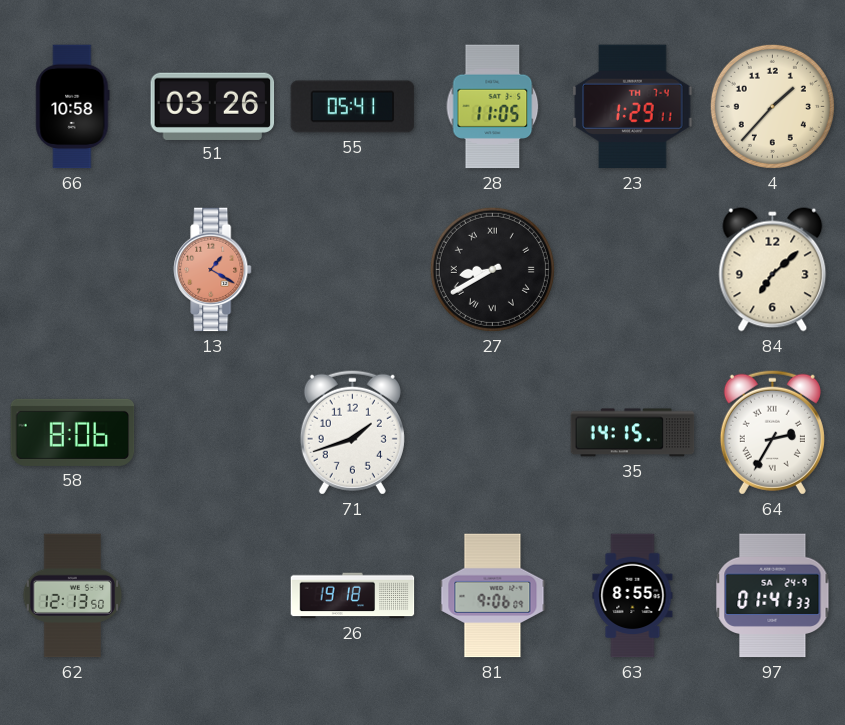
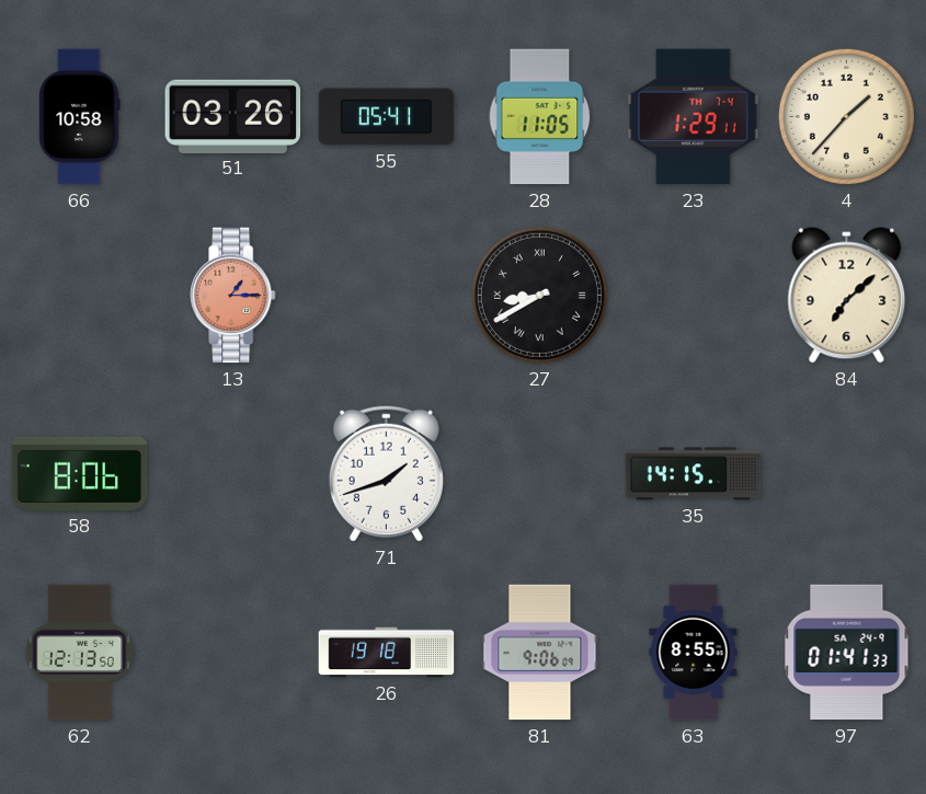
13: 1:20 -> 1:15
64: 2:35 -> none
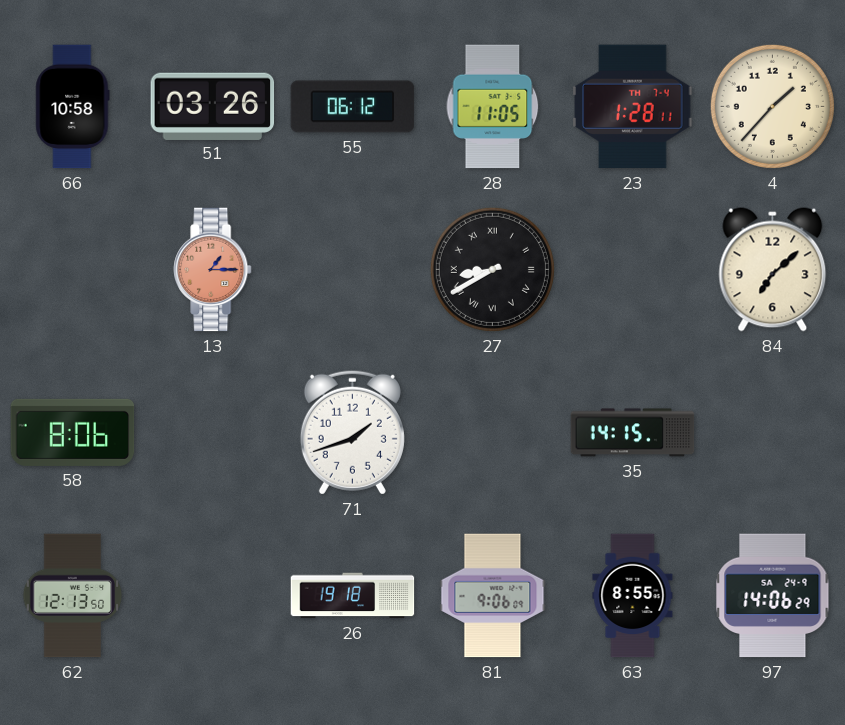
55: 05:41 -> 06:12
23: 1:29 -> 1:28
97: 01:41 -> 14:06
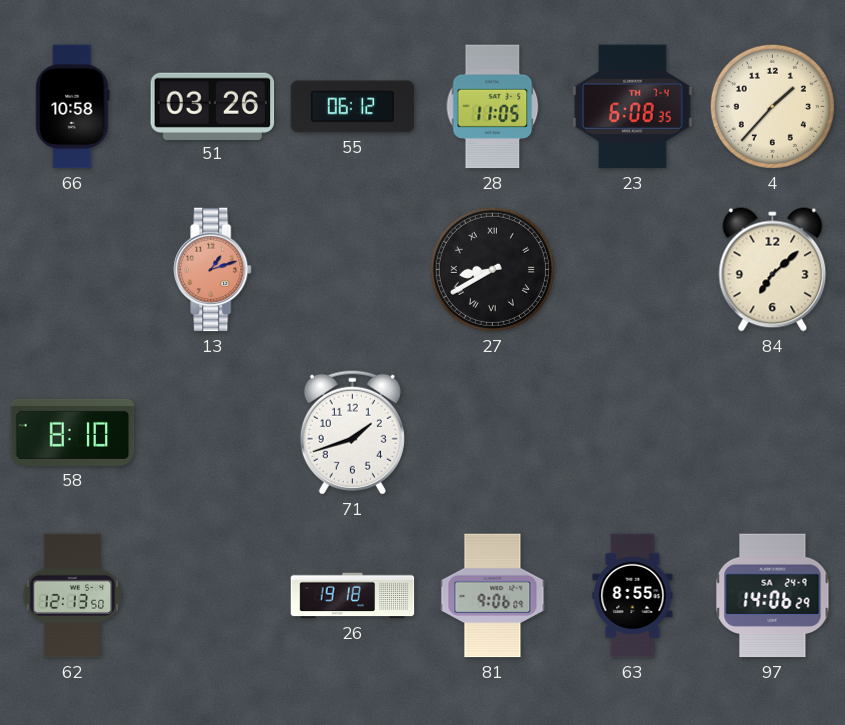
23: 1:28 -> 6:08
13: 1:15 -> 1:12
58: 8:06 -> 8:10
35: 14:15 -> none
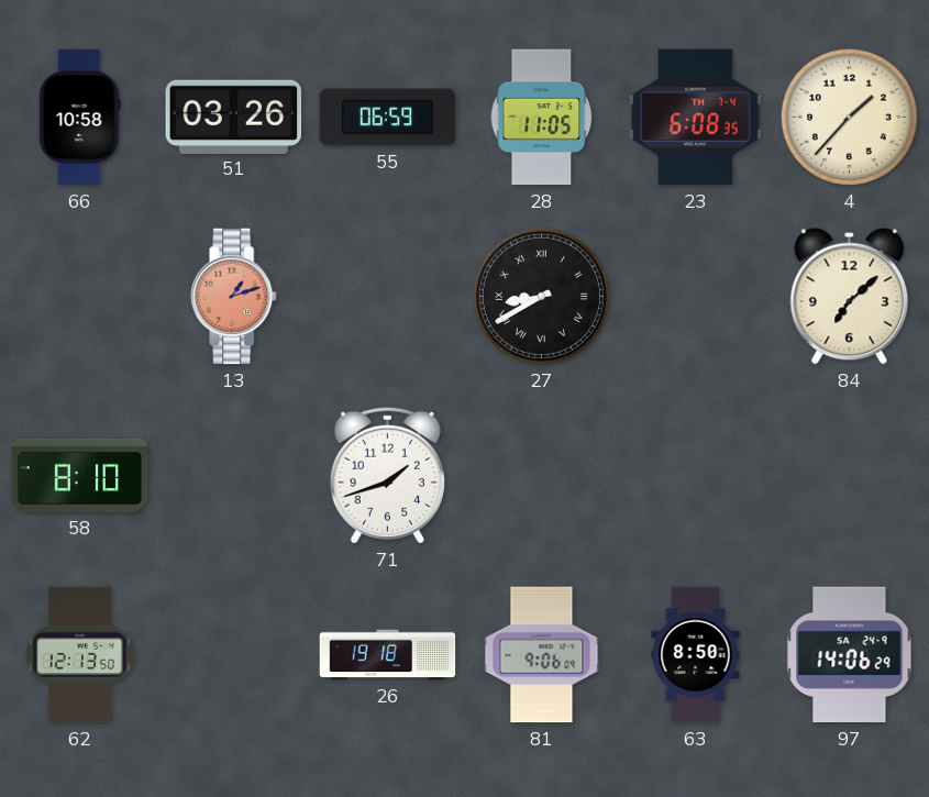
55: 06:12 -> 06:59
63: 8:55 -> 8:50
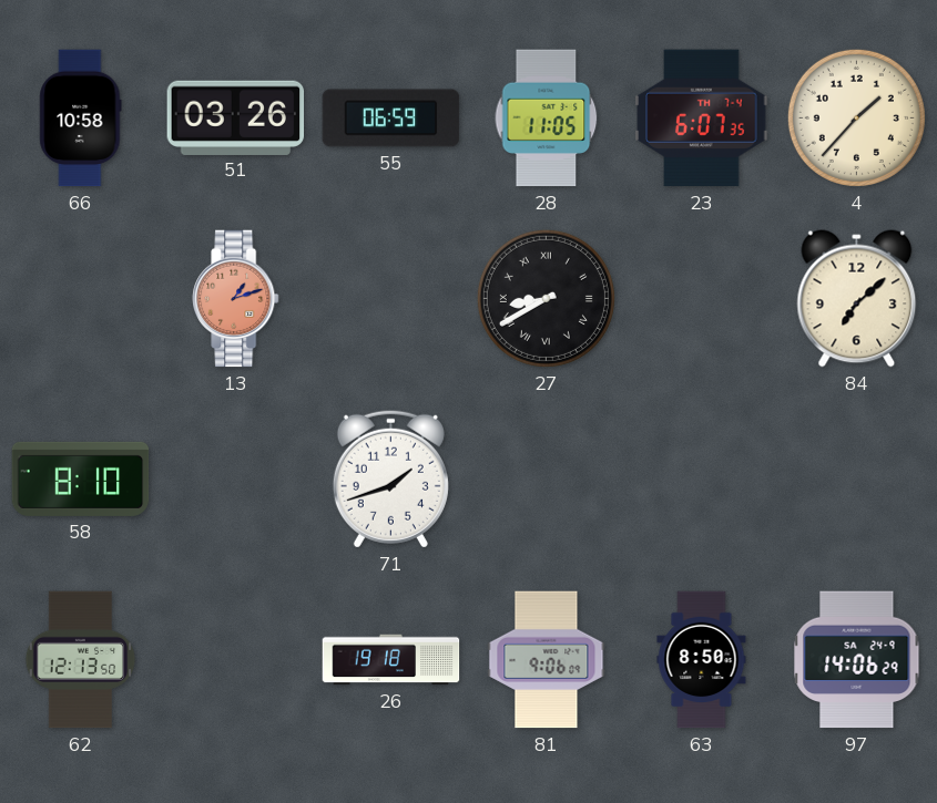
23: 6:08 -> 6:07
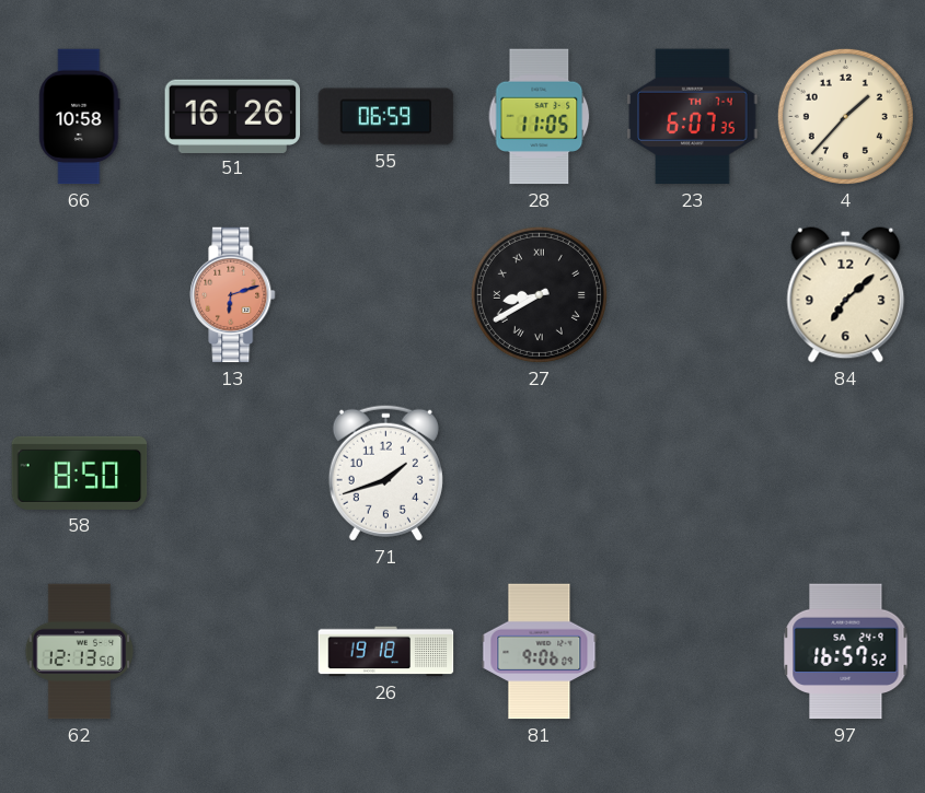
51: 03:26 -> 16:26
13: 1:12 -> 6:12
58: 8:10 -> 8:50
63: 8:50 -> none
97: 14:06 -> 16:57
